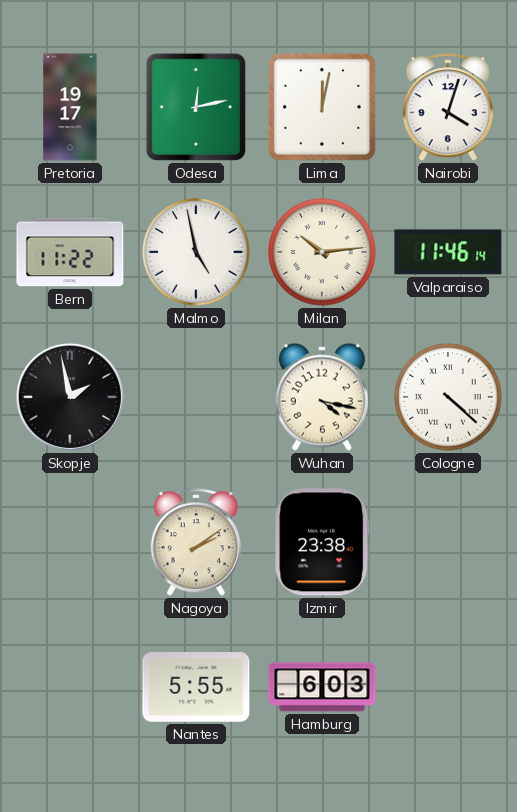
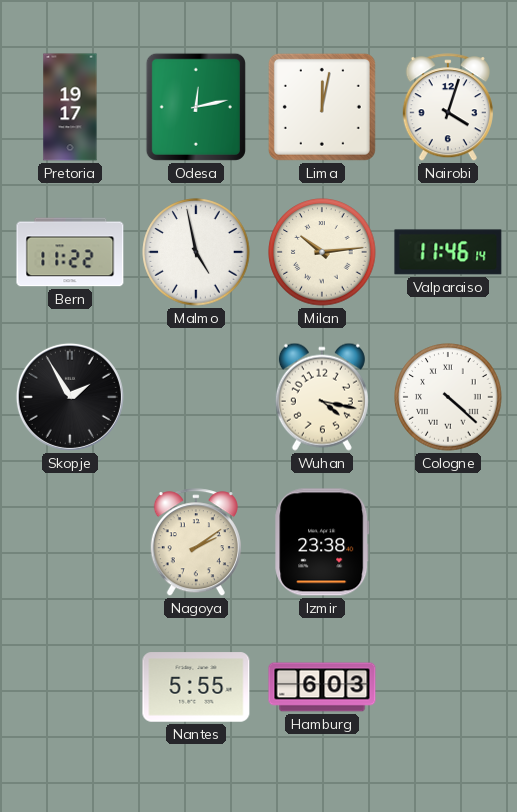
Skopje: 1:58 -> 1:55
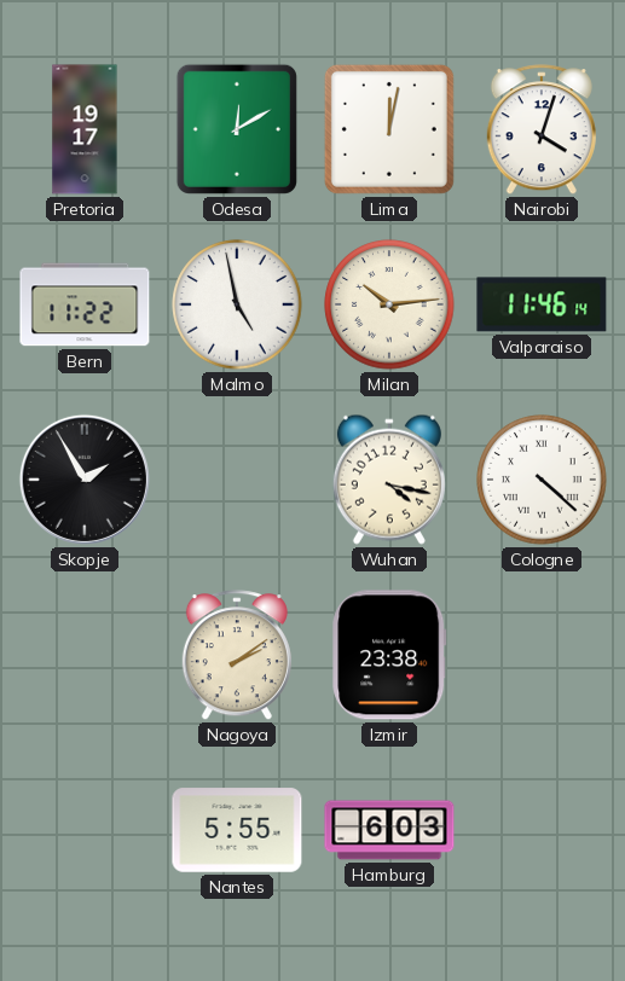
Odesa: 12:13 -> 12:10
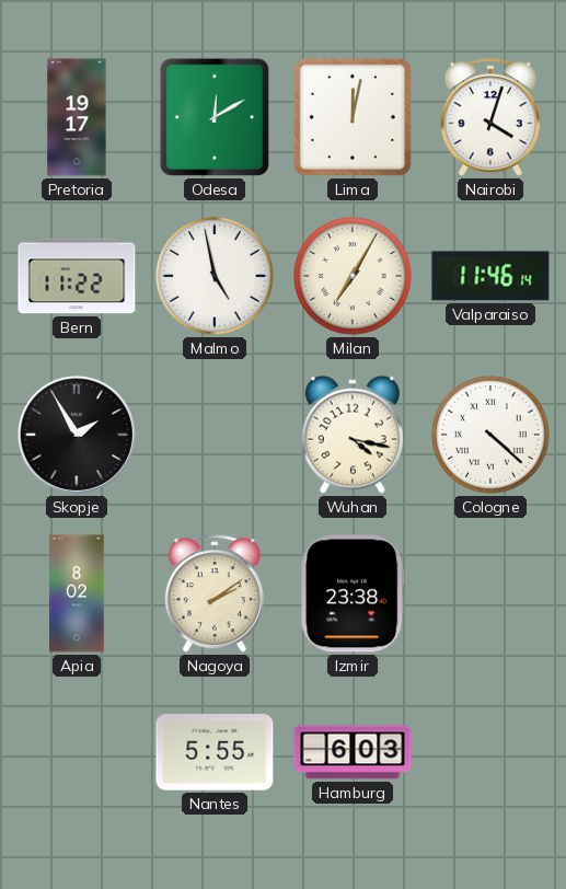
Milan: 10:14 -> 7:05
Apia: none -> 8:02
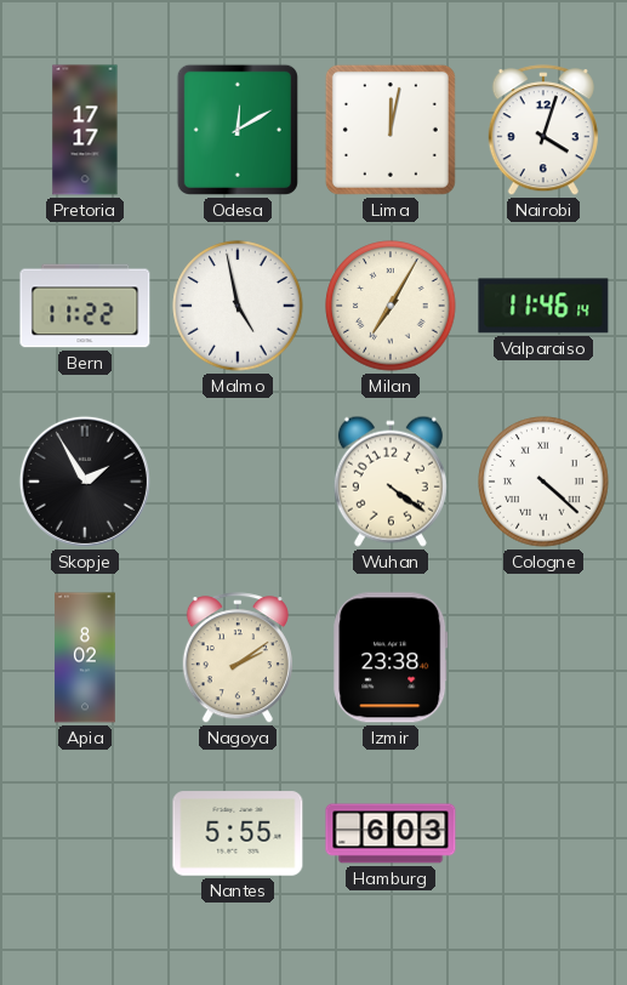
Pretoria: 19:17 -> 17:17
Wuhan: 4:17 -> 4:21
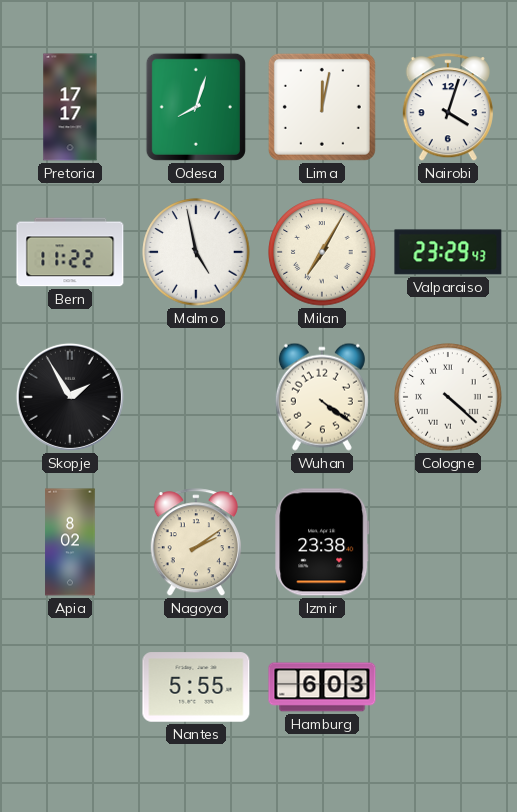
Odesa: 12:10 -> 8:03
Valparaiso: 11:46 -> 23:29
